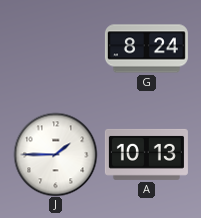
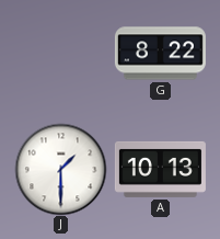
G: 8:24 -> 8:22
J: 1:45 -> 1:30
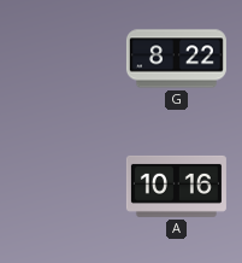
J: 1:30 -> none
A: 10:13 -> 10:16
